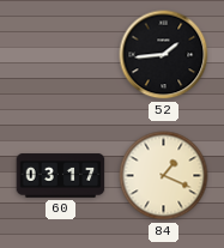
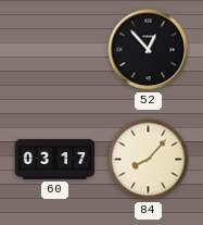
52: 1:44 -> 12:53
84: 1:19 -> 8:07
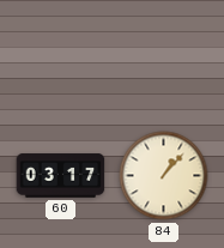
52: 12:53 -> none
84: 8:07 -> 1:07
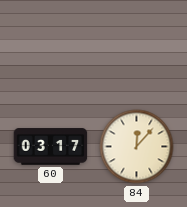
84: 1:07 -> 12:07
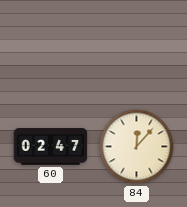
60: 03:17 -> 02:47
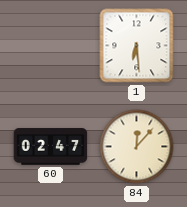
1: none -> 6:29
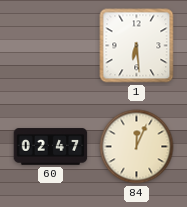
84: 12:07 -> 12:04
